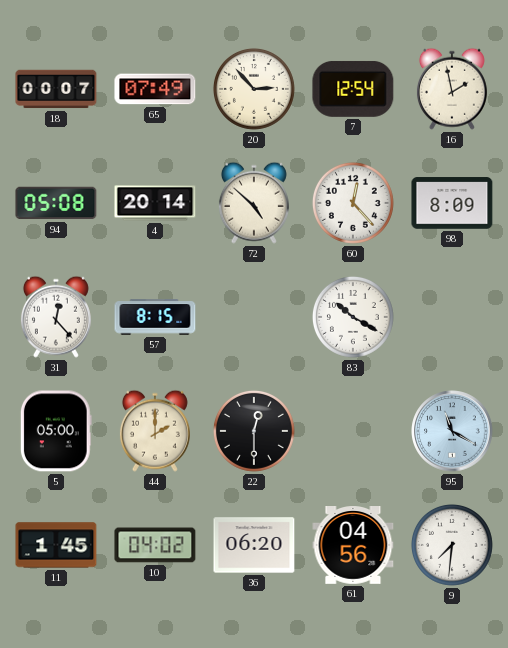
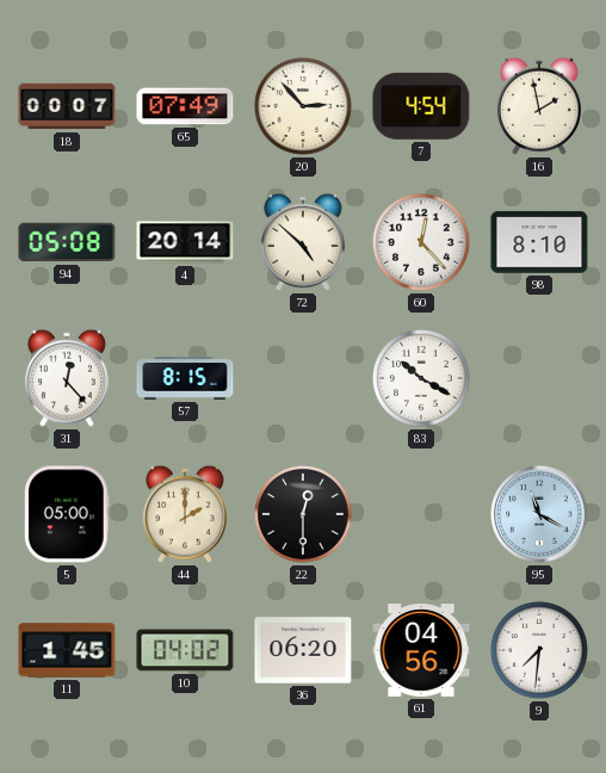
7: 12:54 -> 4:54
98: 8:09 -> 8:10
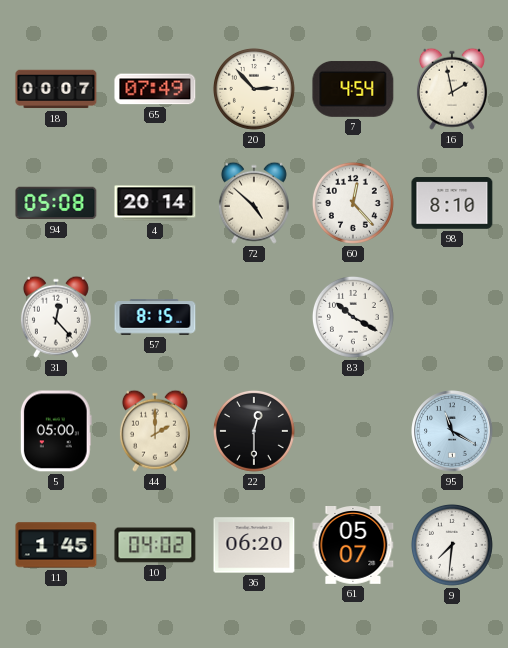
61: 04:56 -> 05:07
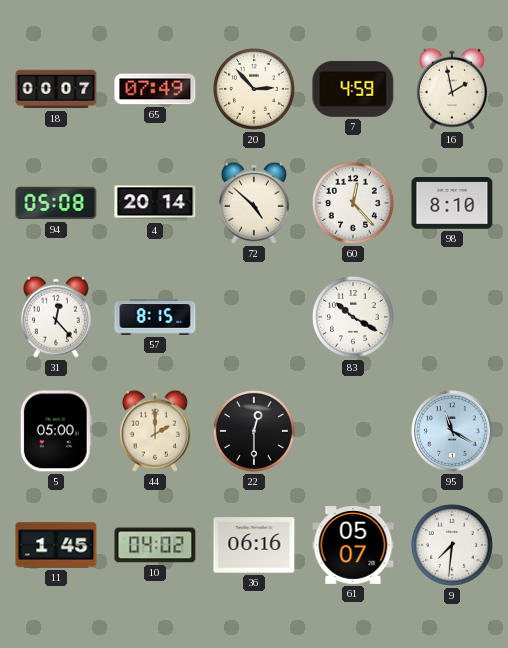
7: 4:54 -> 4:59
36: 06:20 -> 06:16
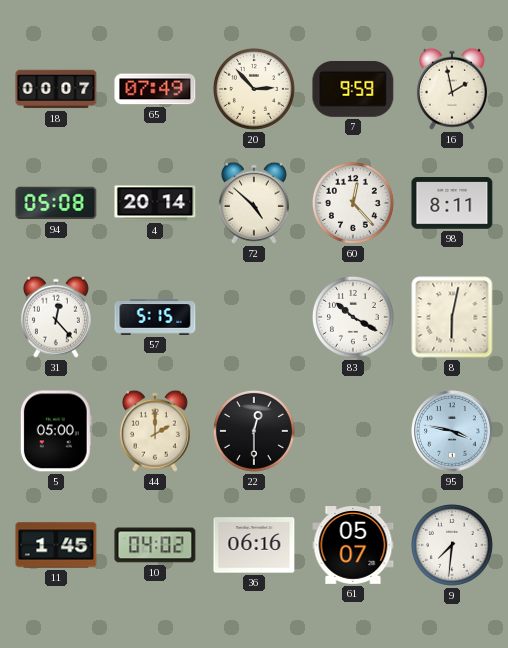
7: 4:59 -> 9:59
98: 8:10 -> 8:11
57: 8:15 -> 5:15
8: none -> 6:02
95: 11:20 -> 3:47
